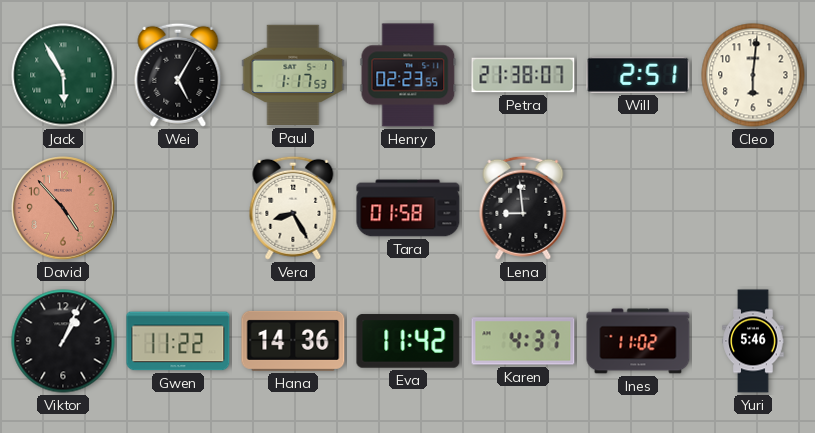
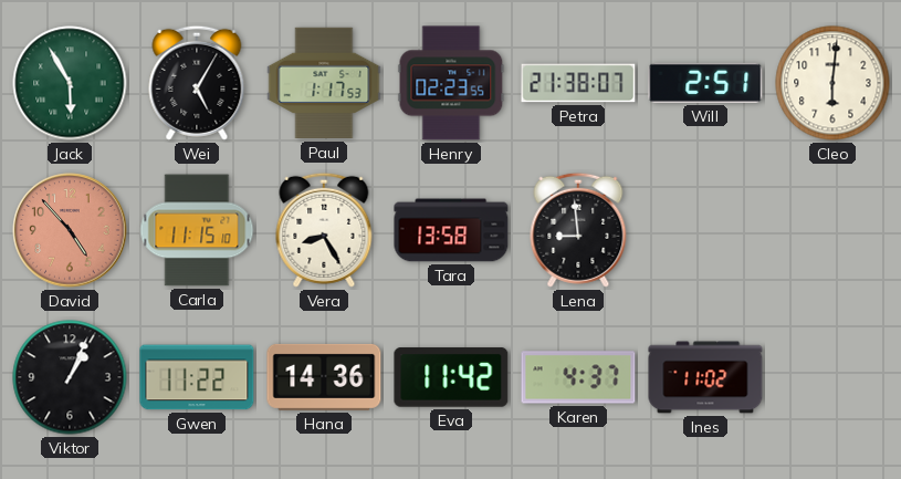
Carla: none -> 11:15
Tara: 01:58 -> 13:58
Yuri: 5:46 -> none
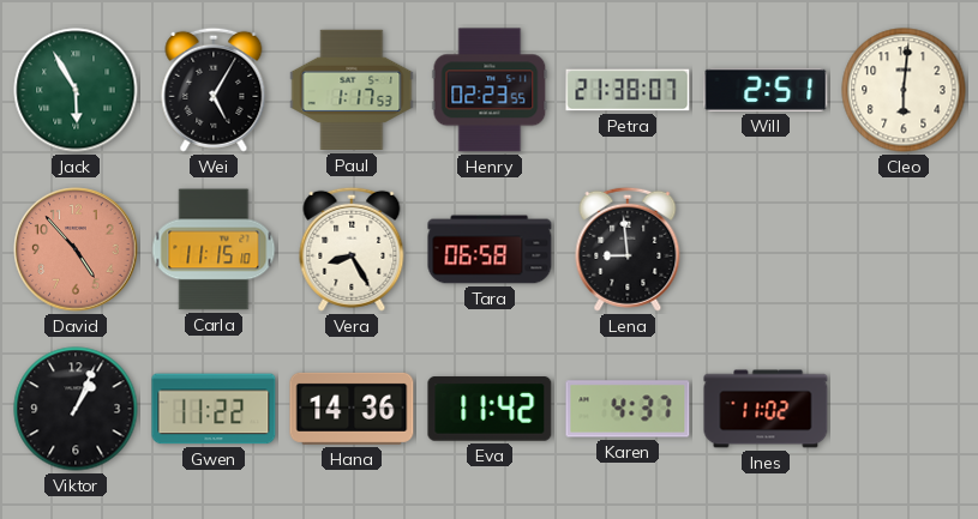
Tara: 13:58 -> 06:58
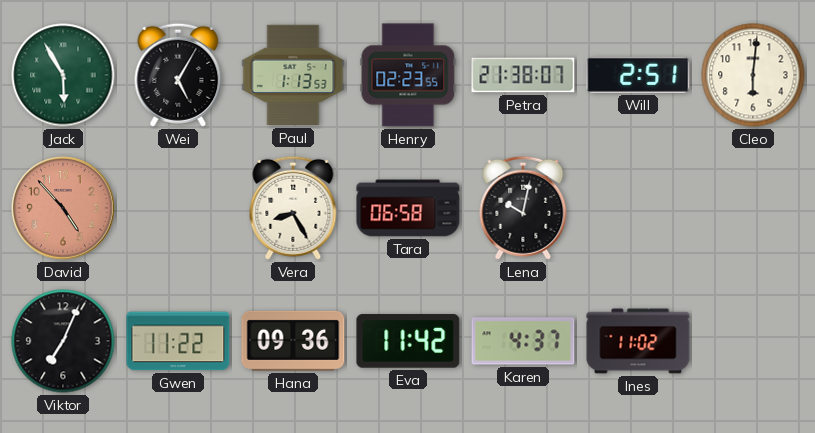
Paul: 1:17 -> 1:13
Carla: 11:15 -> none
Lena: 8:59 -> 10:02
Viktor: 1:04 -> 7:04
Hana: 14:36 -> 09:36
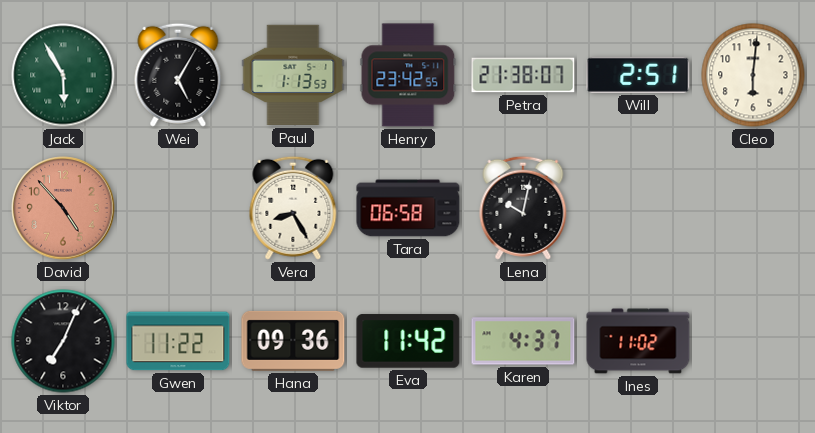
Henry: 02:23 -> 23:42
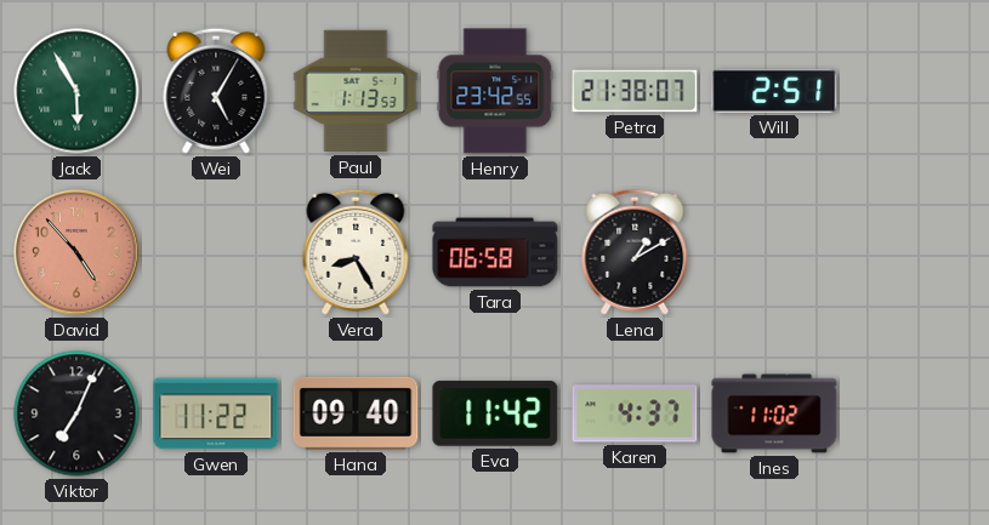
Cleo: 6:01 -> none
Lena: 10:02 -> 1:10
Hana: 09:36 -> 09:40
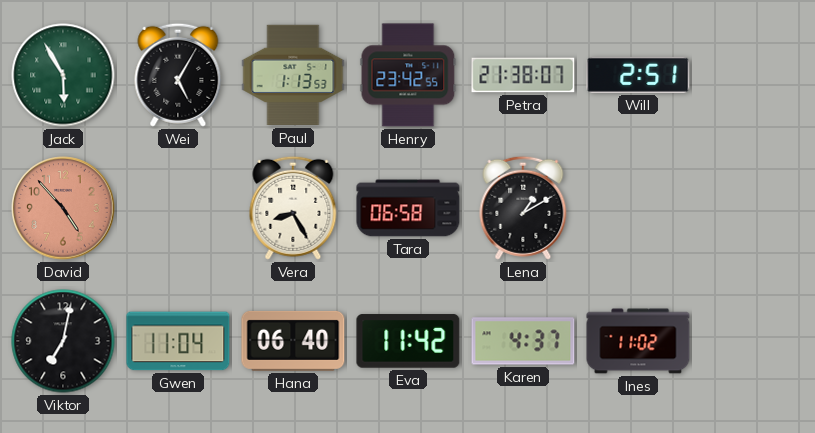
Viktor: 7:04 -> 7:02
Gwen: 11:22 -> 11:04
Hana: 09:40 -> 06:40
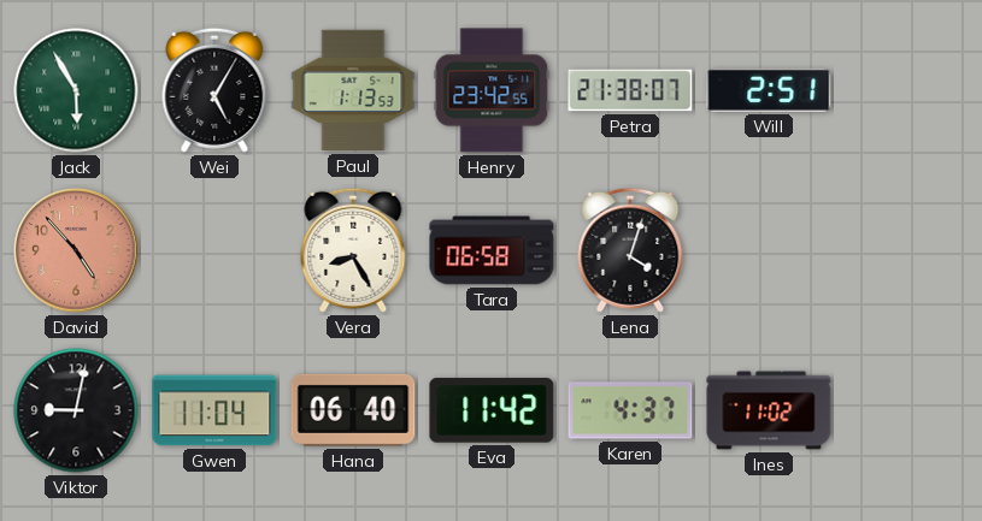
Lena: 1:10 -> 4:03
Viktor: 7:02 -> 9:02
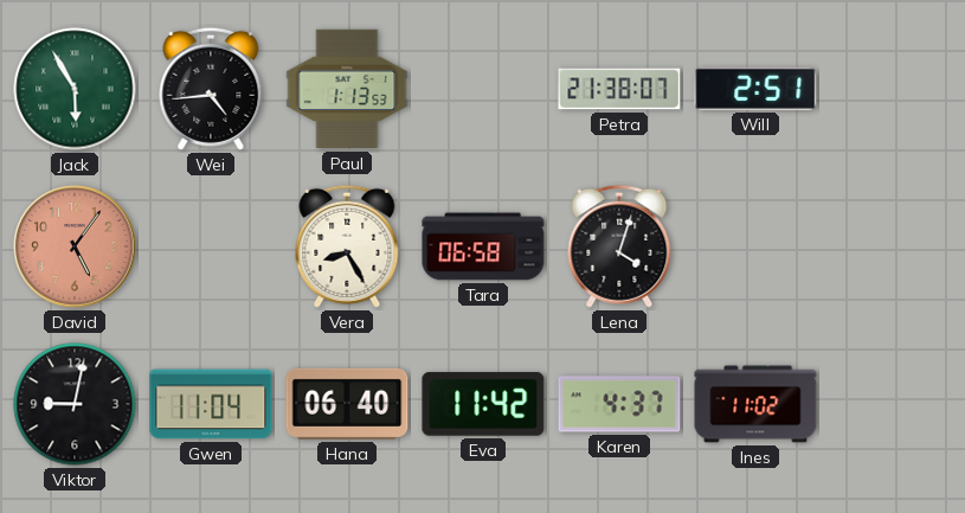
Wei: 5:05 -> 4:44
Henry: 23:42 -> none
David: 4:53 -> 5:06
